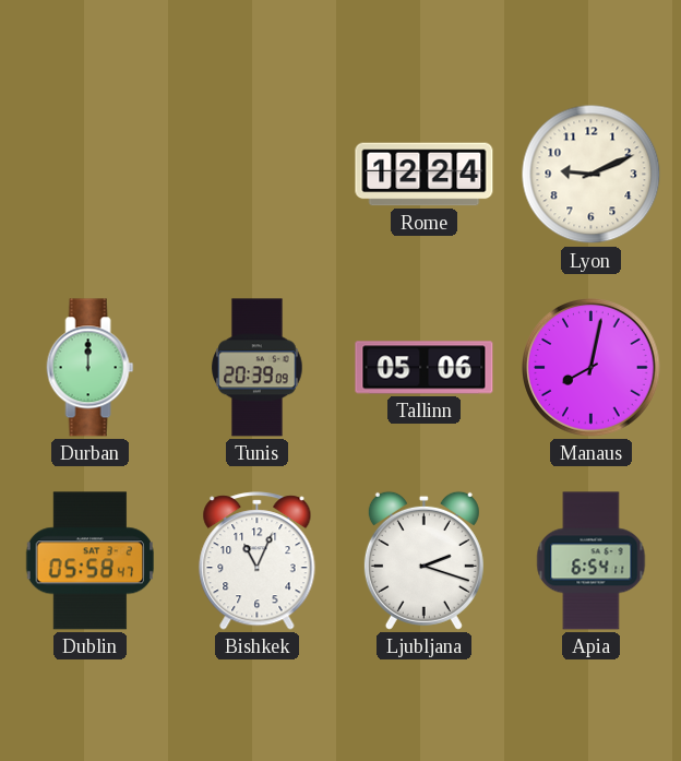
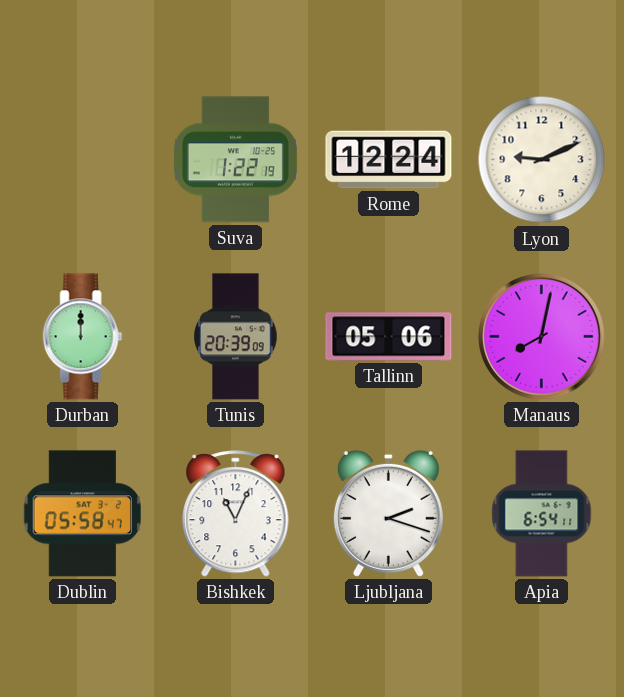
Suva: none -> 1:22
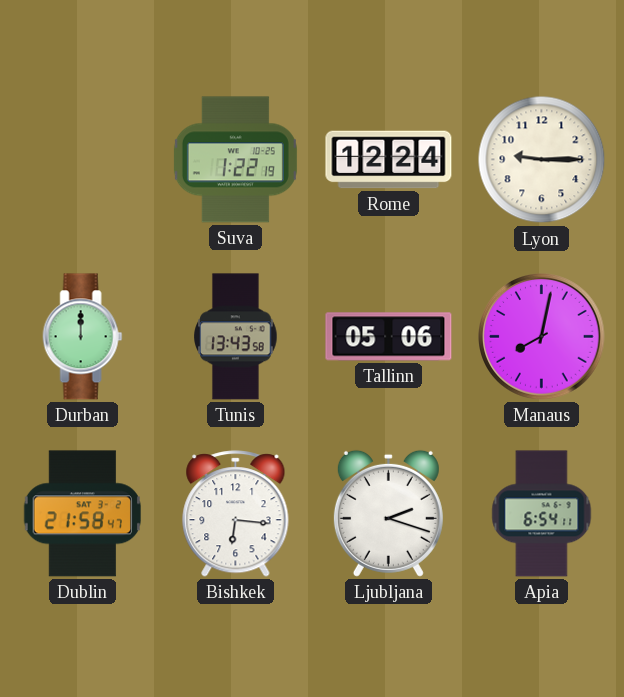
Lyon: 9:11 -> 9:15
Tunis: 20:39 -> 13:43
Dublin: 05:58 -> 21:58
Bishkek: 11:04 -> 6:16
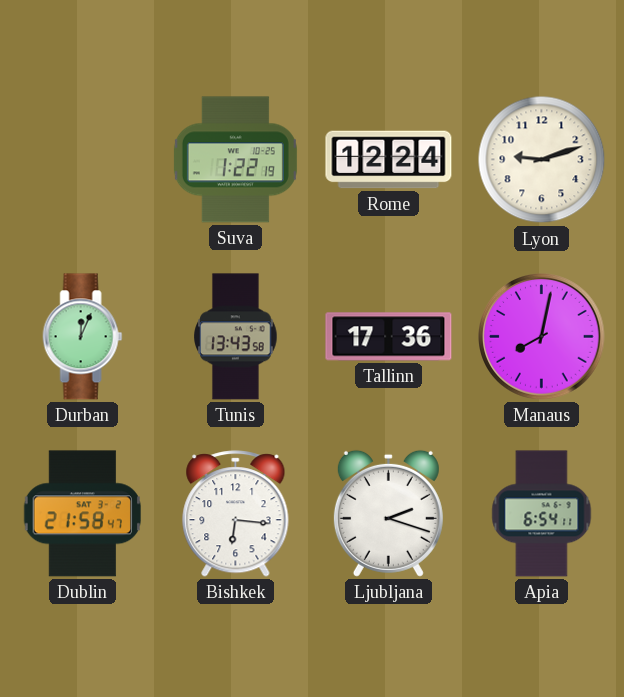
Lyon: 9:15 -> 9:12
Durban: 12:00 -> 12:04
Tallinn: 05:06 -> 17:36
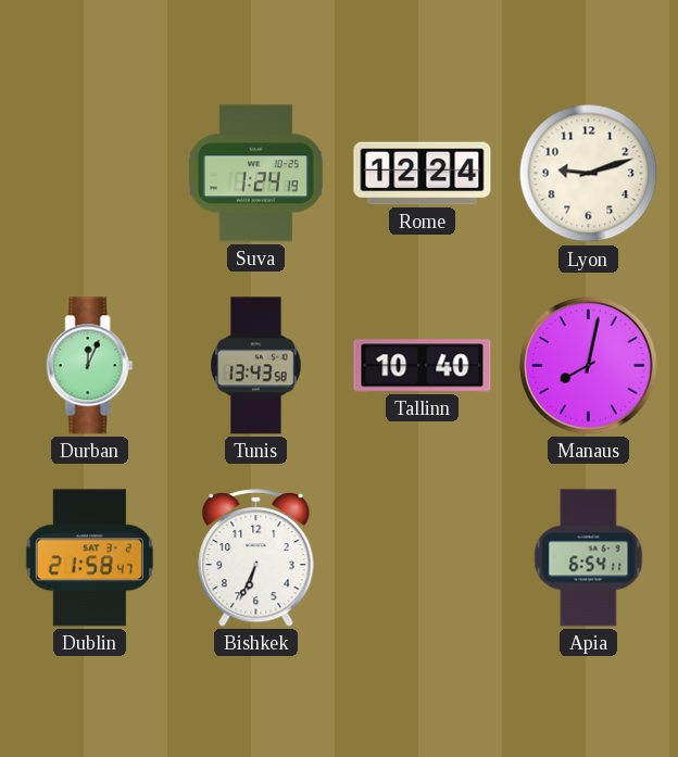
Suva: 1:22 -> 1:24
Tallinn: 17:36 -> 10:40
Bishkek: 6:16 -> 6:34
Ljubljana: 2:18 -> none
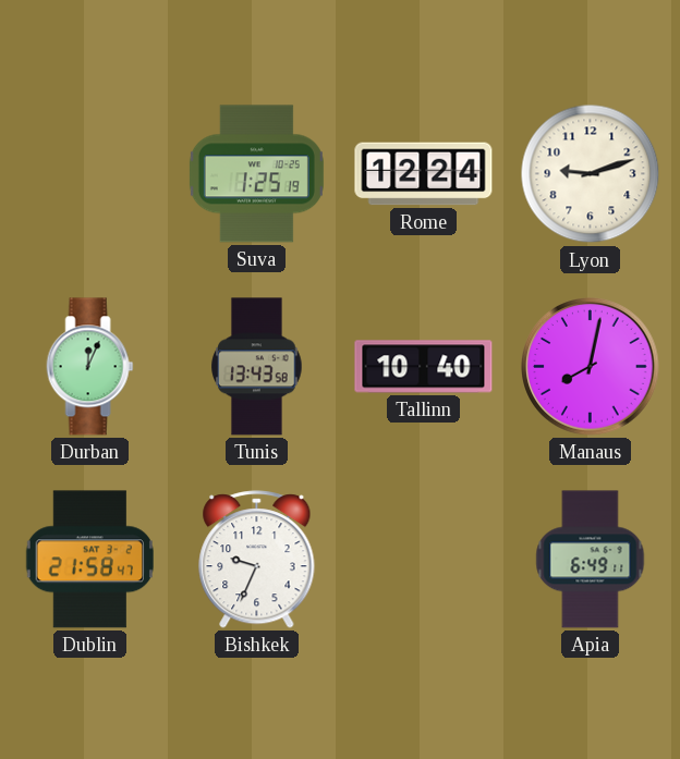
Suva: 1:24 -> 1:25
Bishkek: 6:34 -> 9:34
Apia: 6:54 -> 6:49
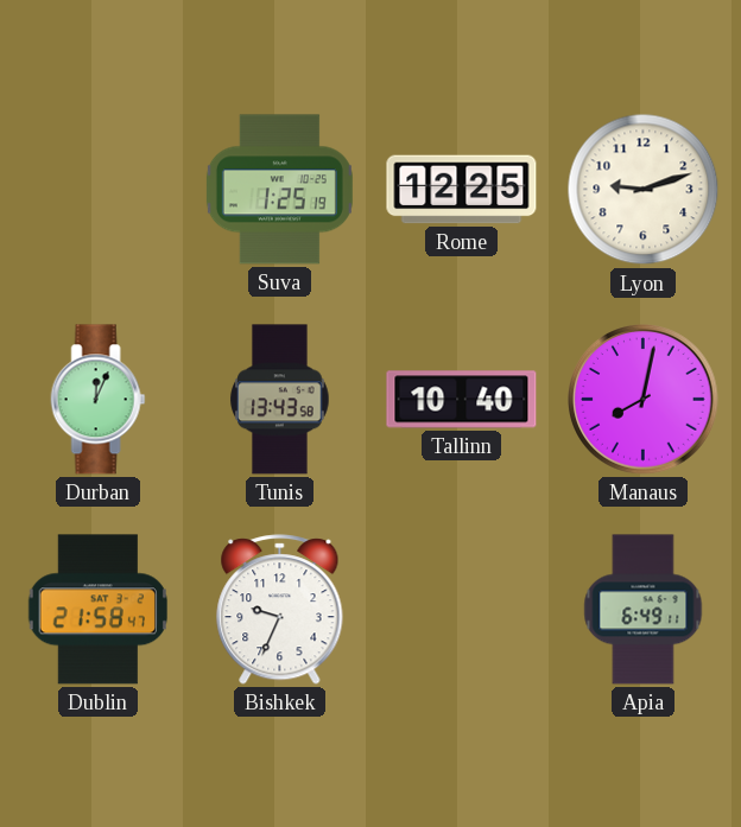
Rome: 12:24 -> 12:25
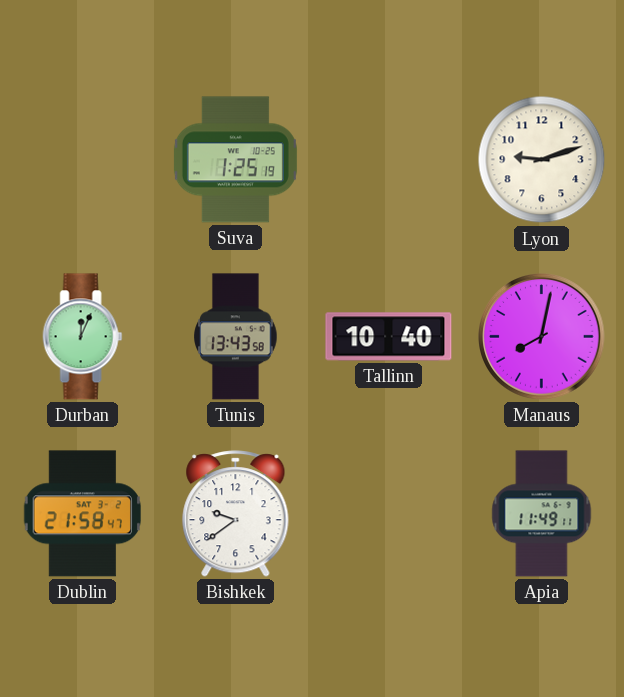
Rome: 12:25 -> none
Bishkek: 9:34 -> 9:39
Apia: 6:49 -> 11:49
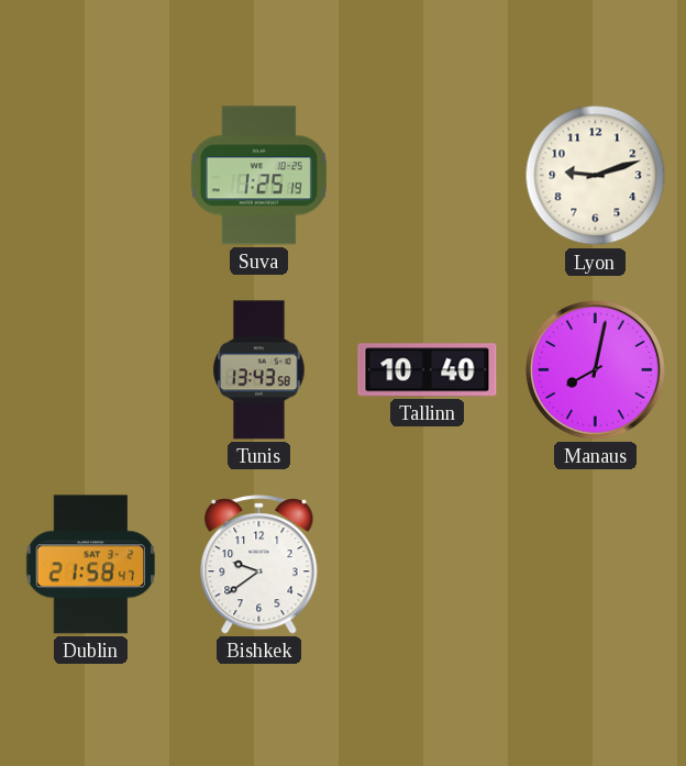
Durban: 12:04 -> none
Apia: 11:49 -> none
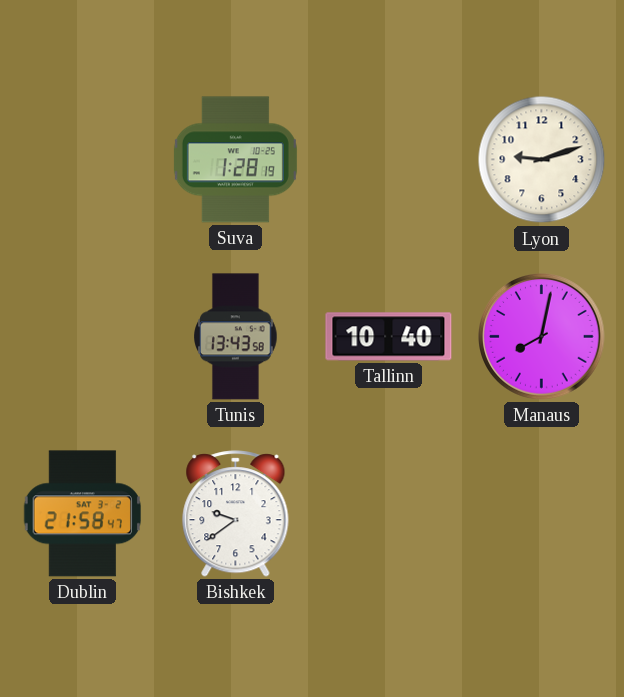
Suva: 1:25 -> 1:28
